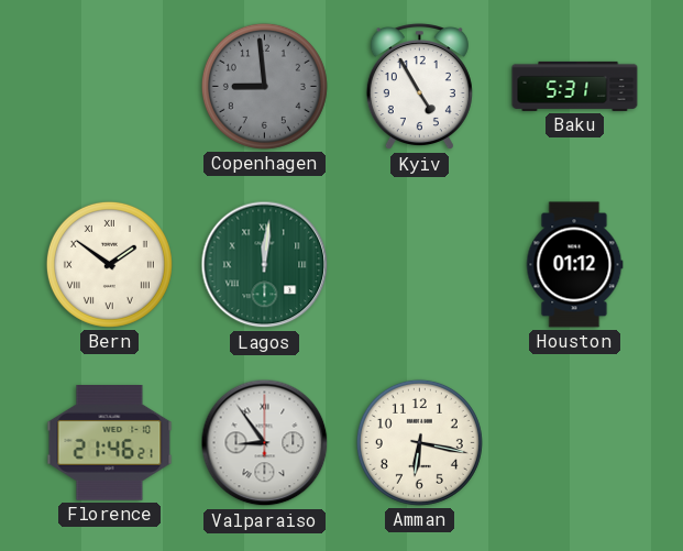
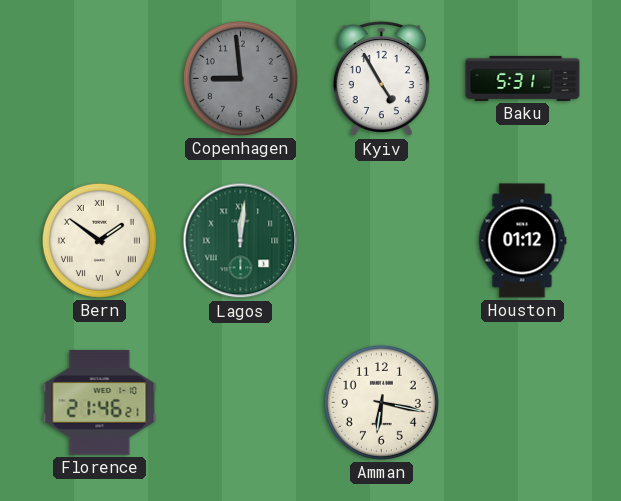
Valparaiso: 8:54 -> none
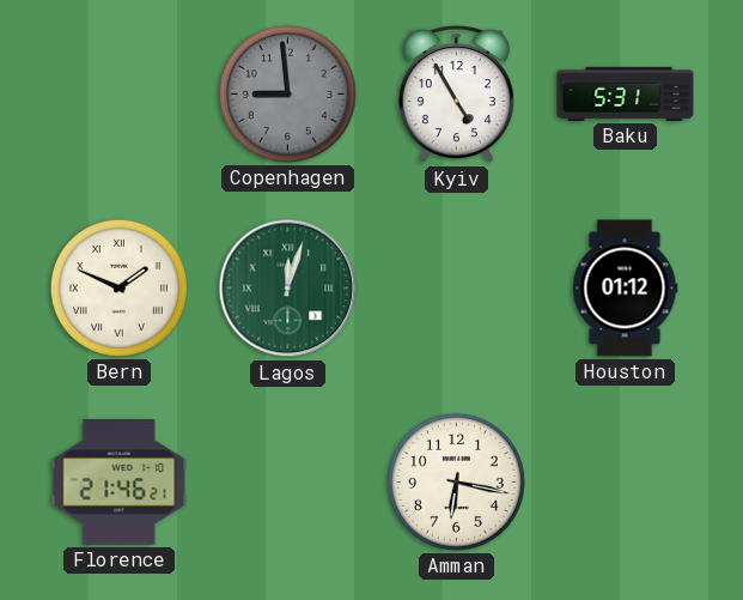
Bern: 1:51 -> 1:49
Lagos: 12:01 -> 12:03
